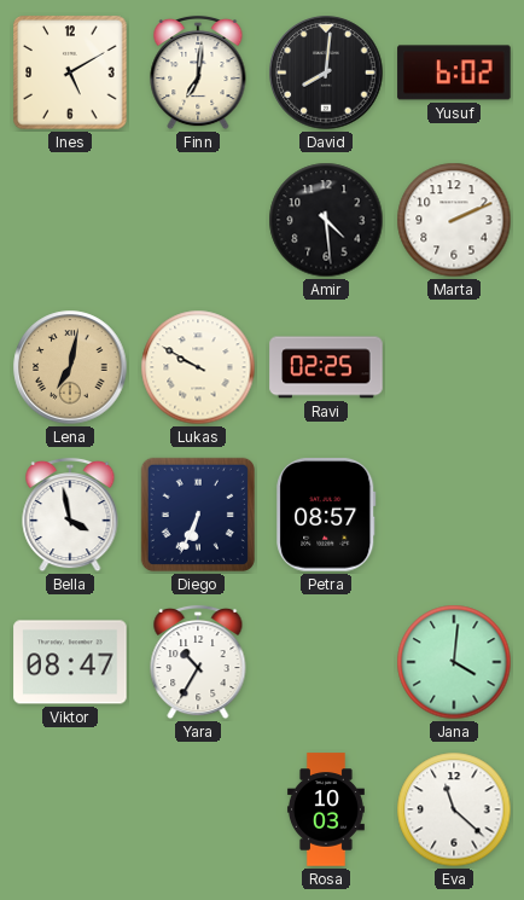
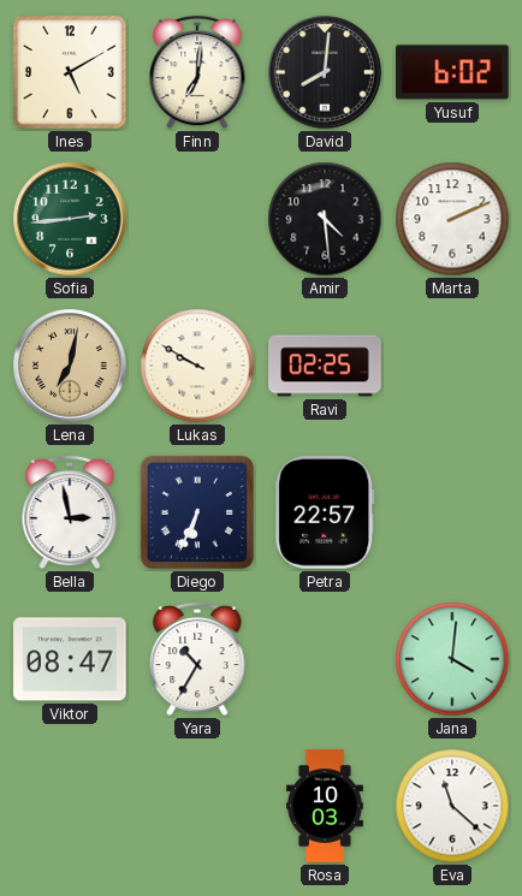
Sofia: none -> 2:44
Bella: 3:58 -> 2:58
Petra: 08:57 -> 22:57
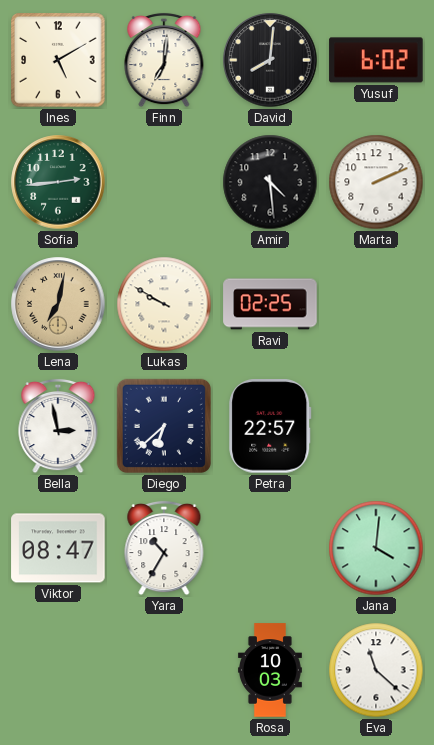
Diego: 6:34 -> 6:38
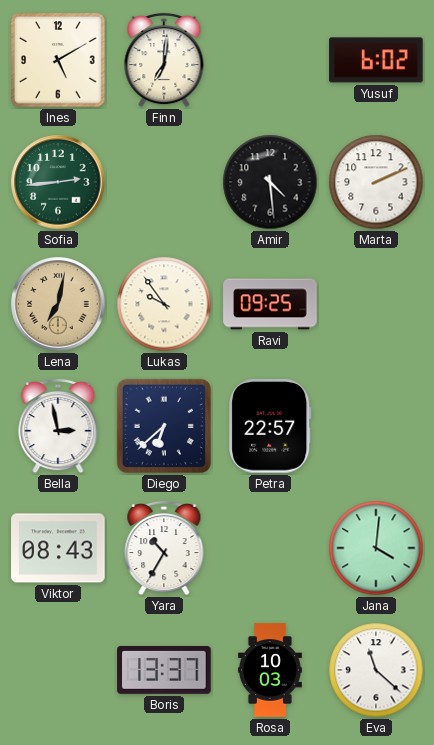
David: 8:01 -> none
Lukas: 9:50 -> 9:54
Ravi: 02:25 -> 09:25
Viktor: 08:47 -> 08:43
Boris: none -> 13:37
